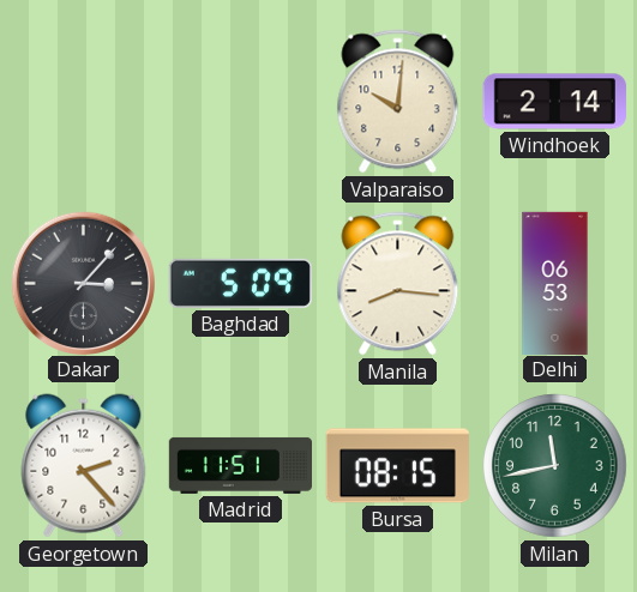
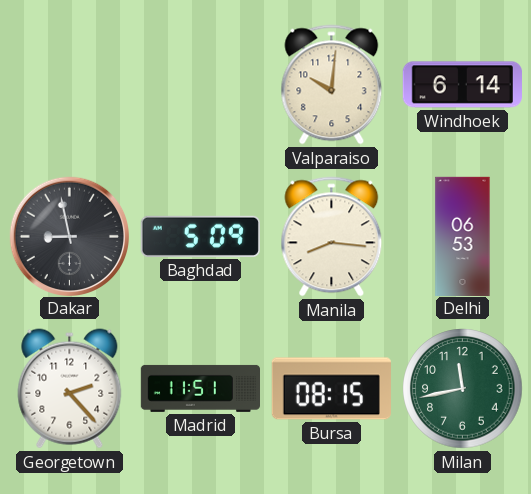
Windhoek: 2:14 -> 6:14
Dakar: 3:07 -> 8:58
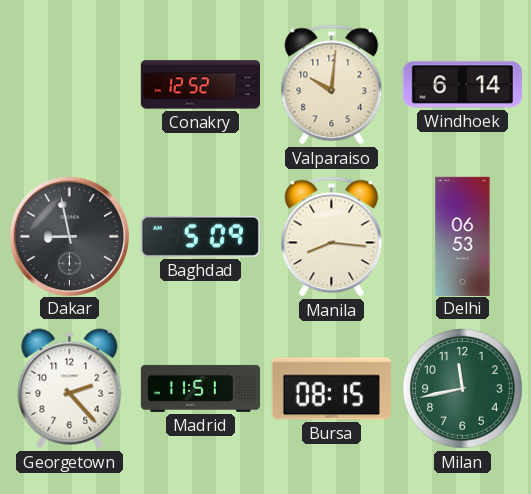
Conakry: none -> 12:52
